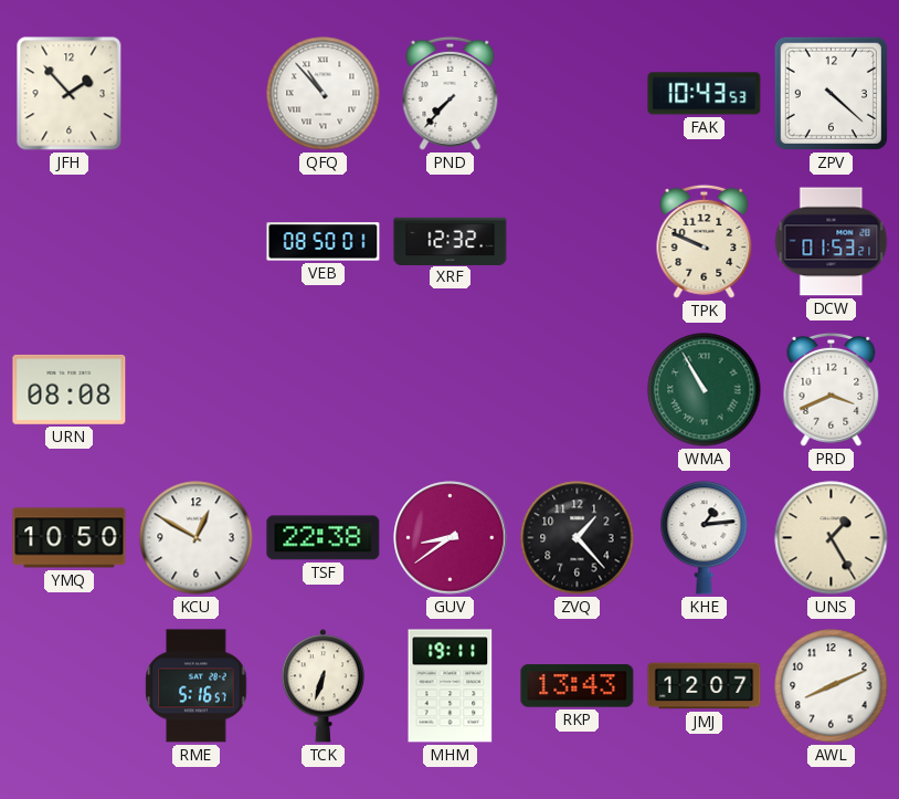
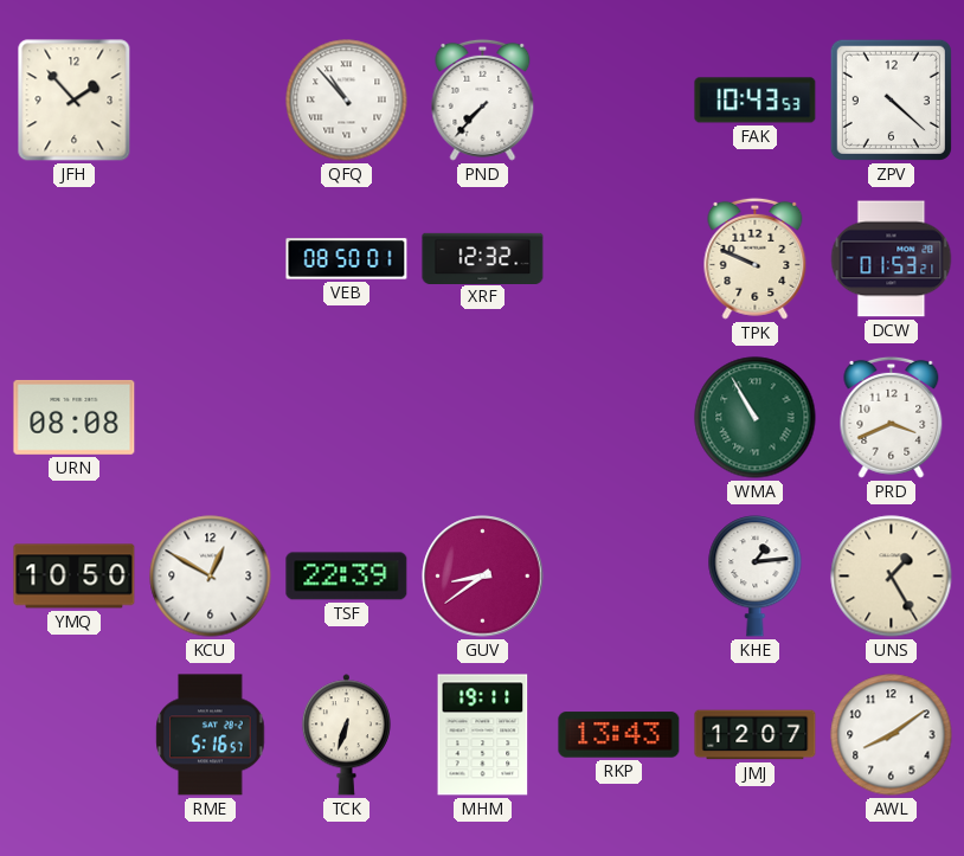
TSF: 22:38 -> 22:39
ZVQ: 1:23 -> none
AWL: 8:11 -> 8:09
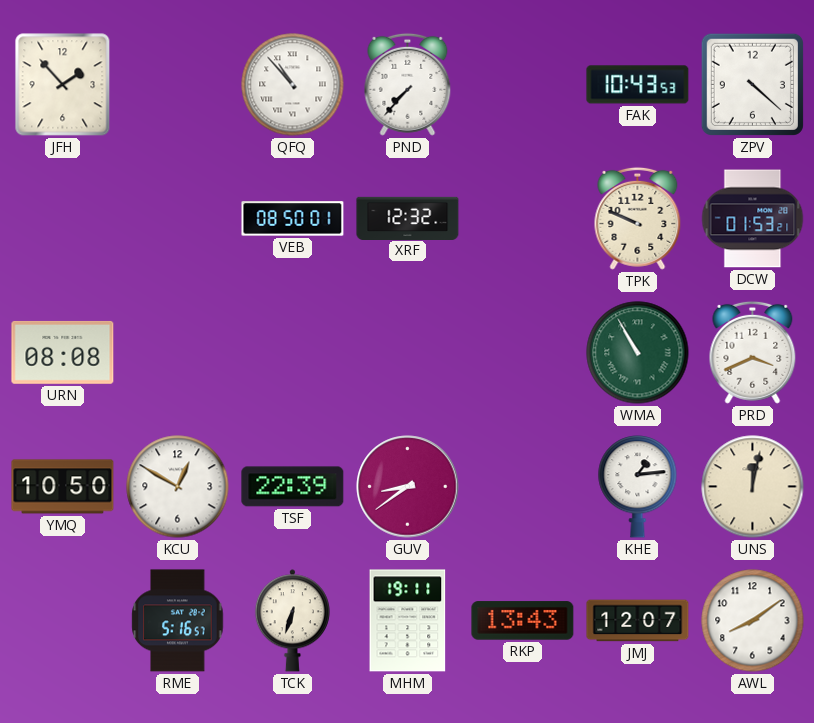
UNS: 1:25 -> 12:02
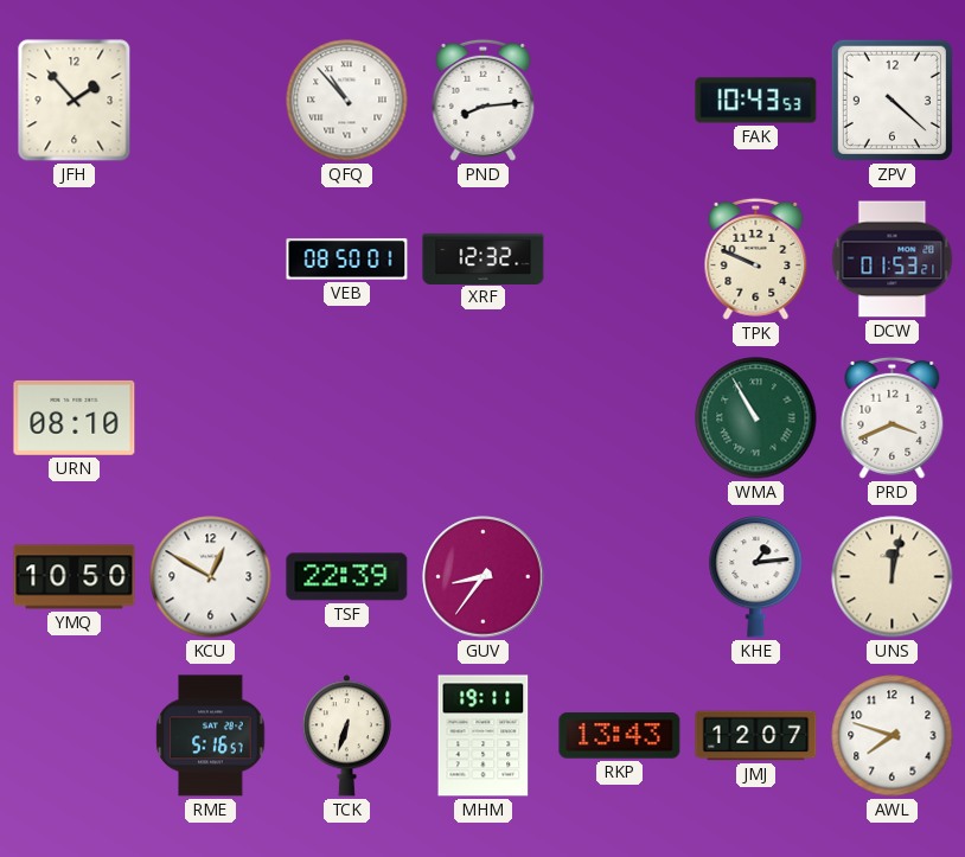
PND: 7:37 -> 8:14
URN: 08:08 -> 08:10
GUV: 8:39 -> 8:36
AWL: 8:09 -> 7:48
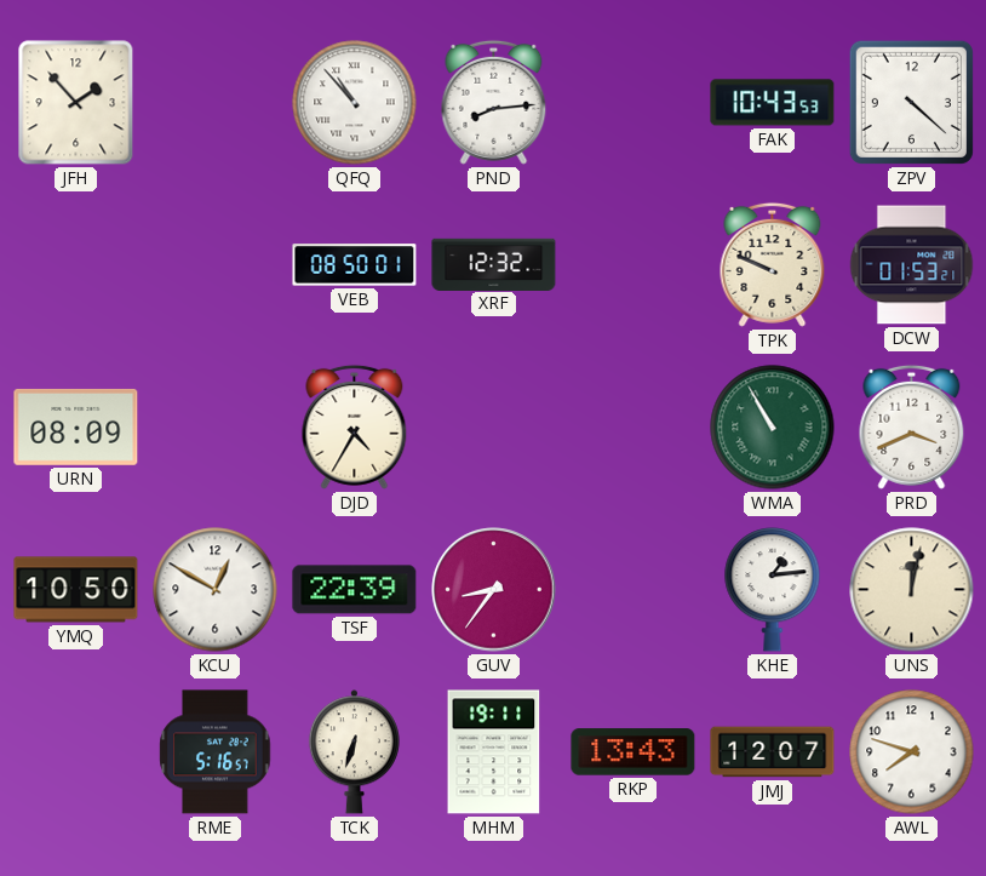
URN: 08:10 -> 08:09
DJD: none -> 4:35
